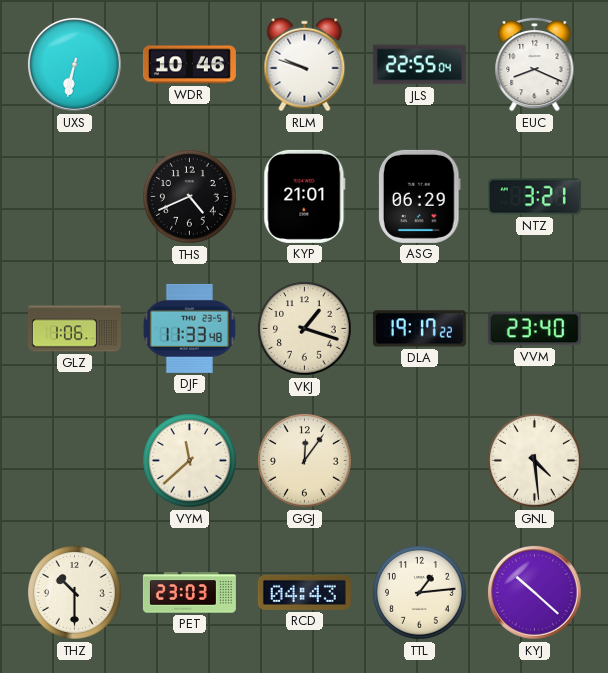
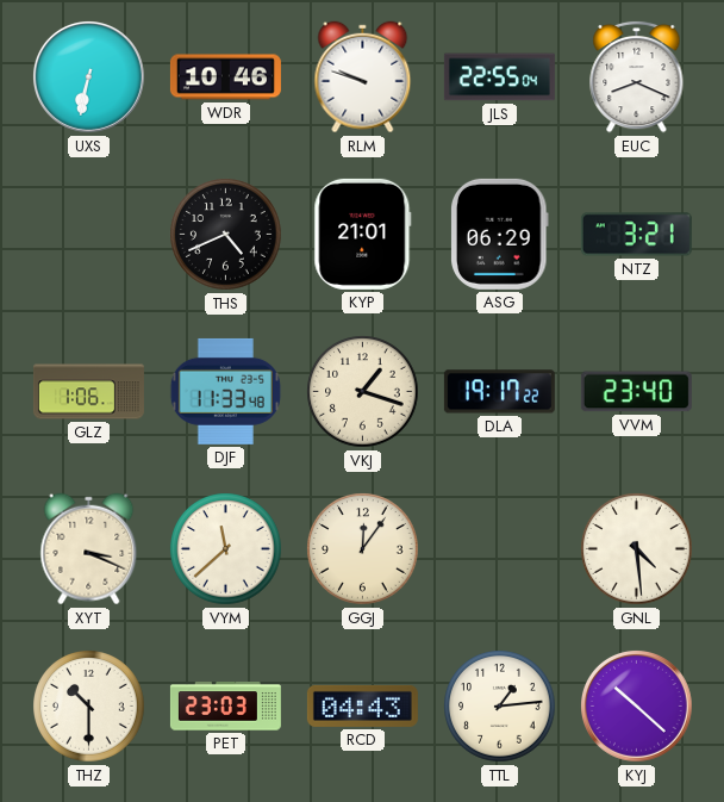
XYT: none -> 3:19
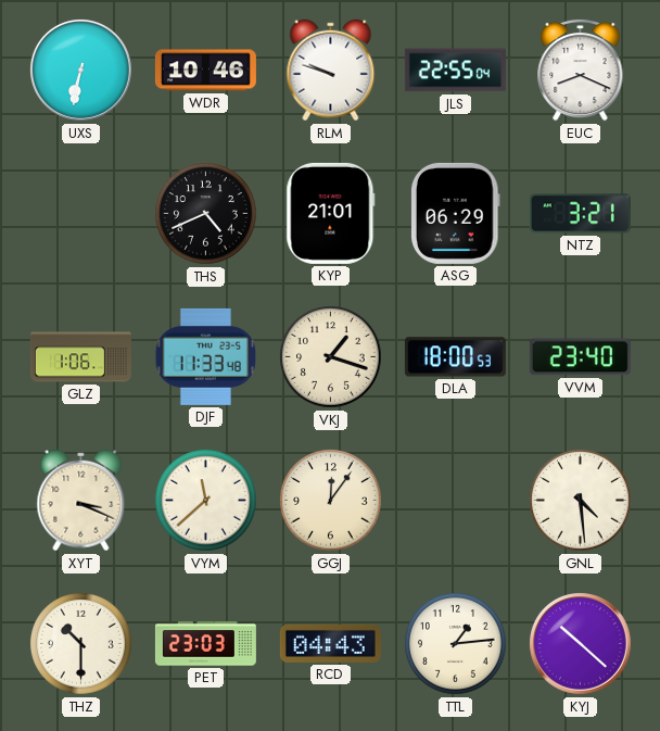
DLA: 19:17 -> 18:00
